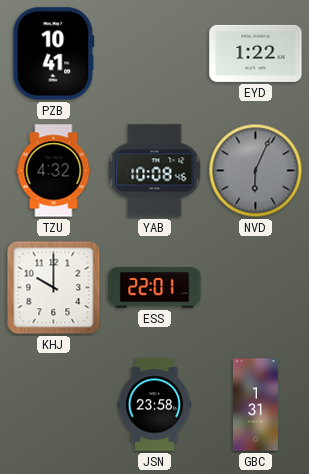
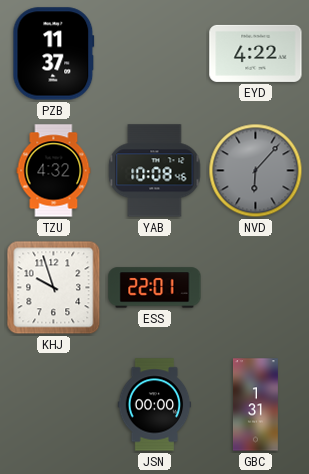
PZB: 10:41 -> 11:37
EYD: 1:22 -> 4:22
NVD: 6:04 -> 6:07
KHJ: 10:00 -> 9:57
JSN: 23:58 -> 00:00
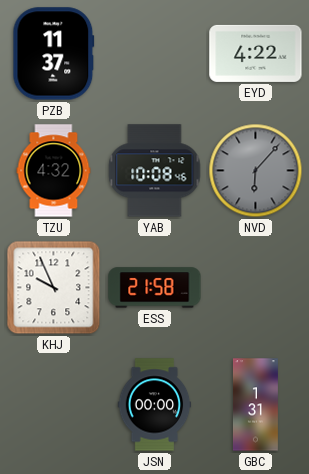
KHJ: 9:57 -> 9:56
ESS: 22:01 -> 21:58
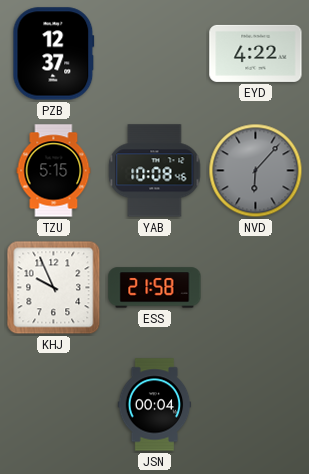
PZB: 11:37 -> 12:37
TZU: 4:32 -> 5:15
JSN: 00:00 -> 00:04
GBC: 1:31 -> none
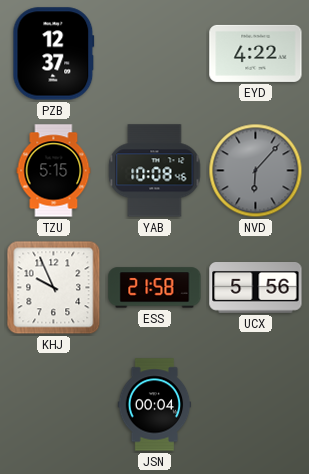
UCX: none -> 5:56
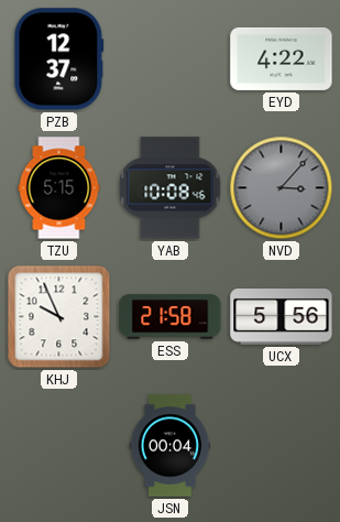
NVD: 6:07 -> 3:07
